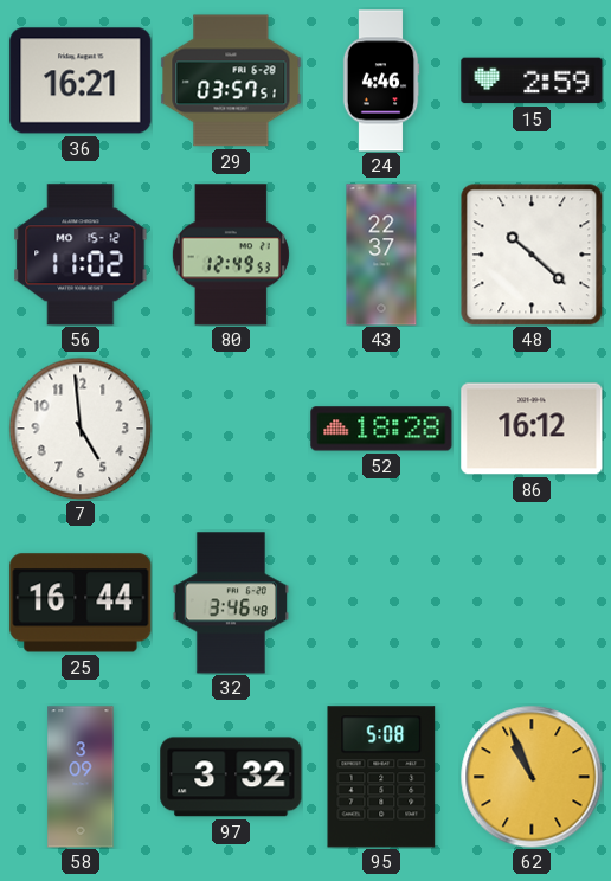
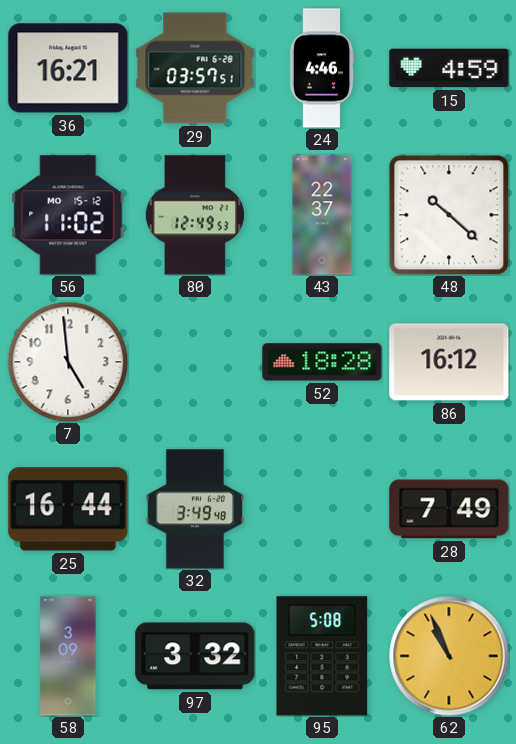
15: 2:59 -> 4:59
32: 3:46 -> 3:49
28: none -> 7:49
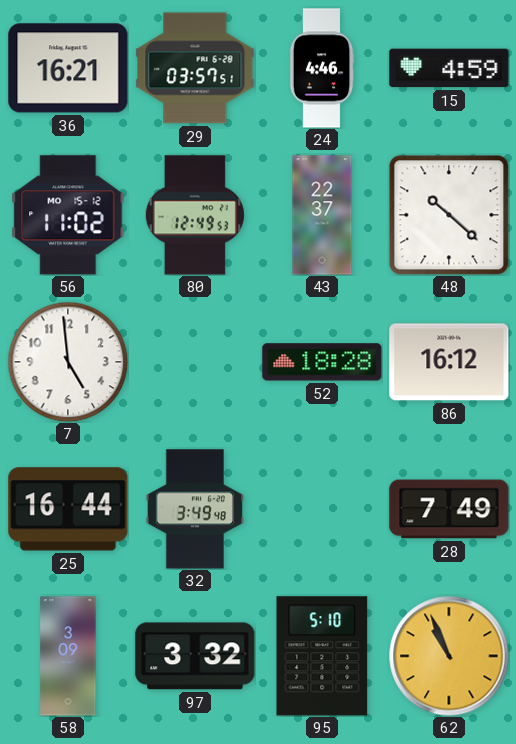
95: 5:08 -> 5:10
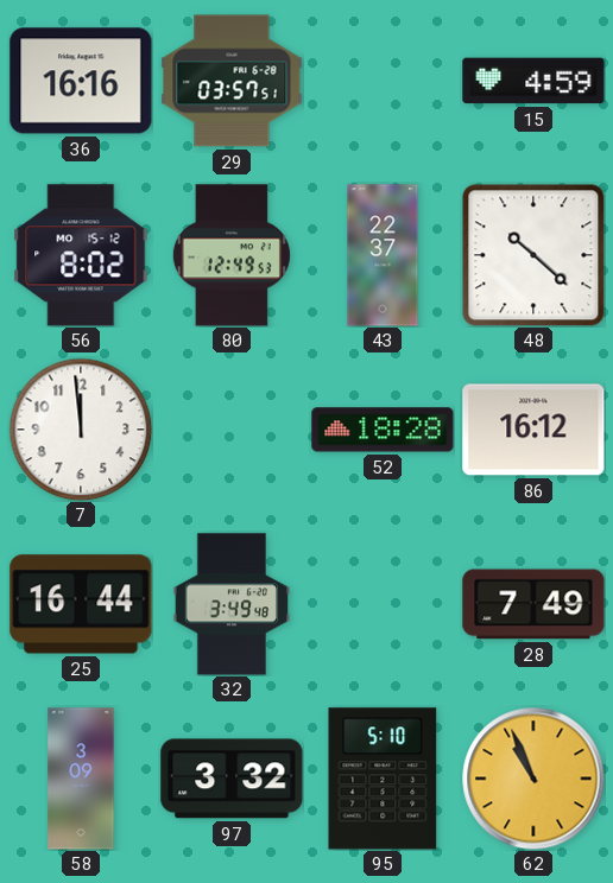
36: 16:21 -> 16:16
24: 4:46 -> none
56: 11:02 -> 8:02
7: 4:59 -> 11:59
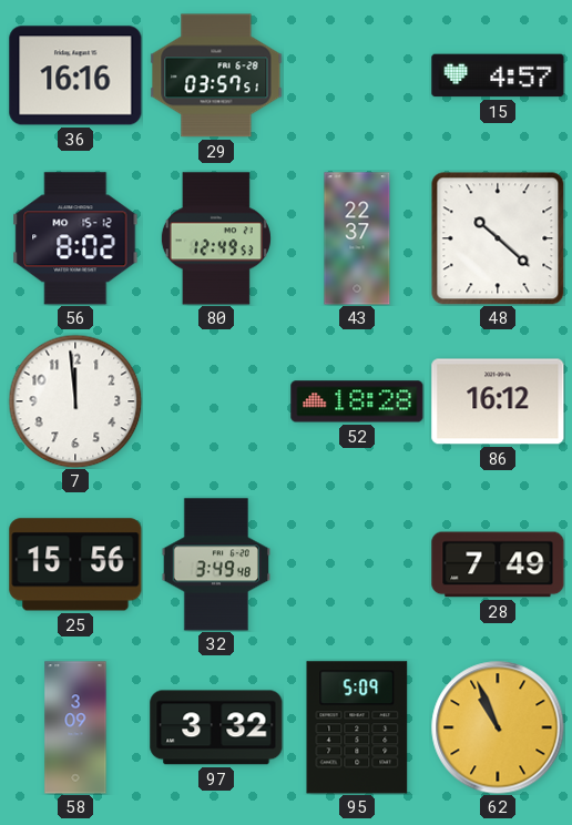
15: 4:59 -> 4:57
25: 16:44 -> 15:56
95: 5:10 -> 5:09
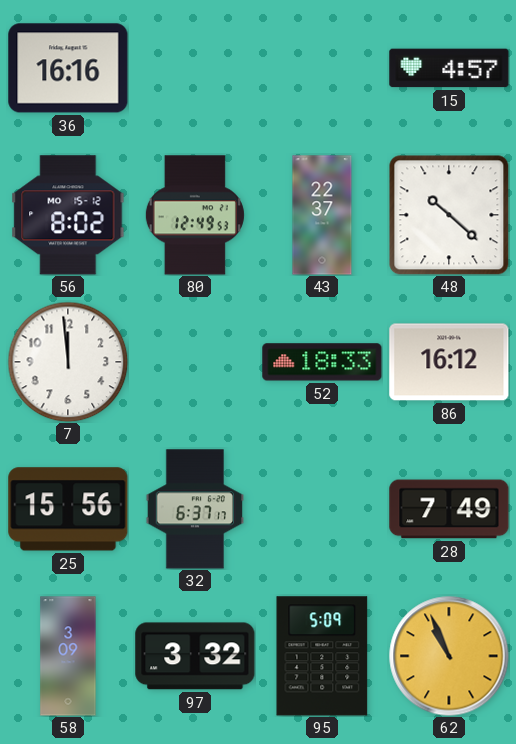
29: 03:57 -> none
52: 18:28 -> 18:33
32: 3:49 -> 6:37
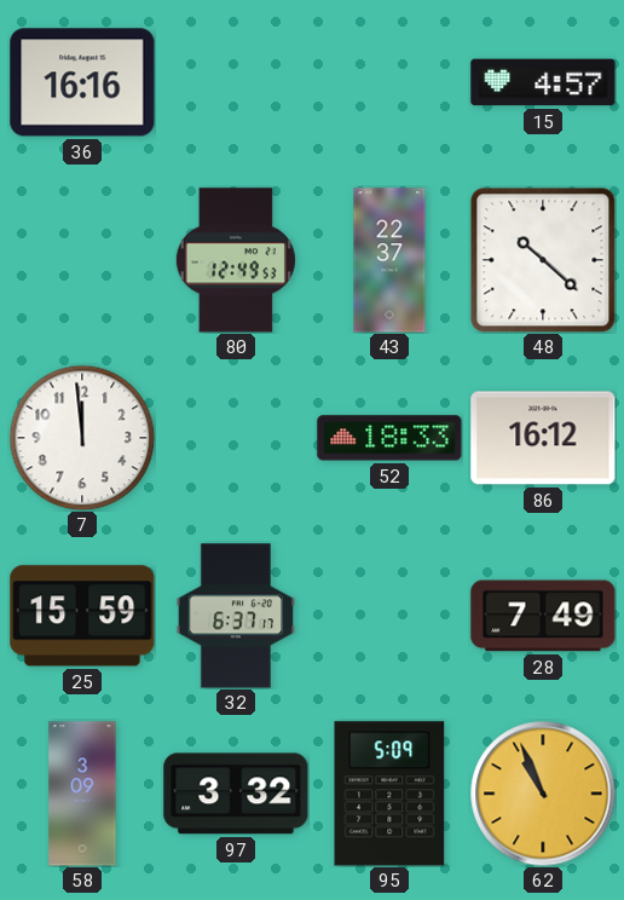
56: 8:02 -> none
25: 15:56 -> 15:59
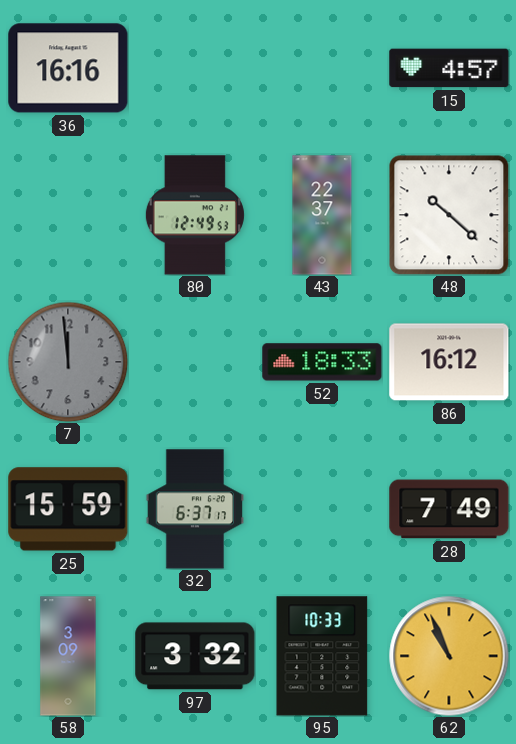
7 dial: white -> grey
95: 5:09 -> 10:33
